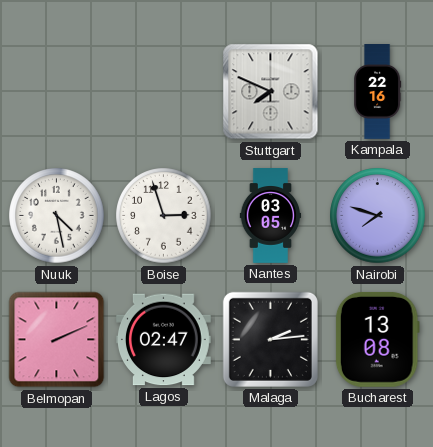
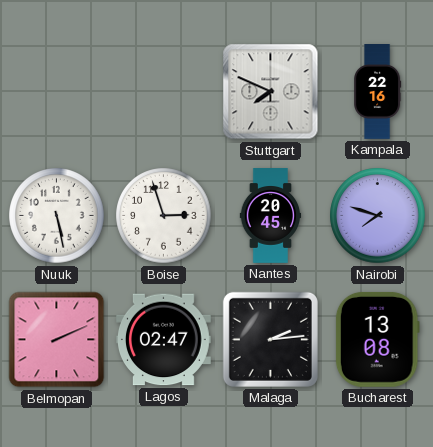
Nuuk: 4:28 -> 5:28
Nantes: 03:05 -> 20:45
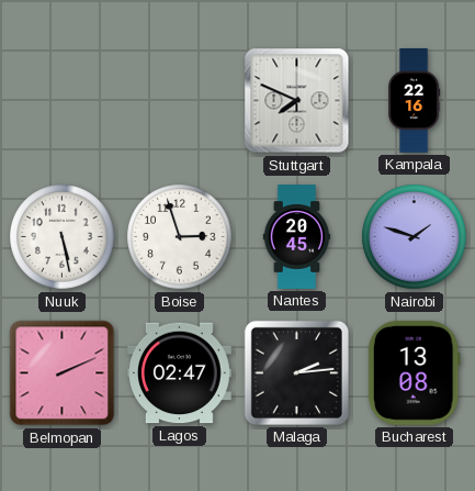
Nairobi: 7:48 -> 1:48
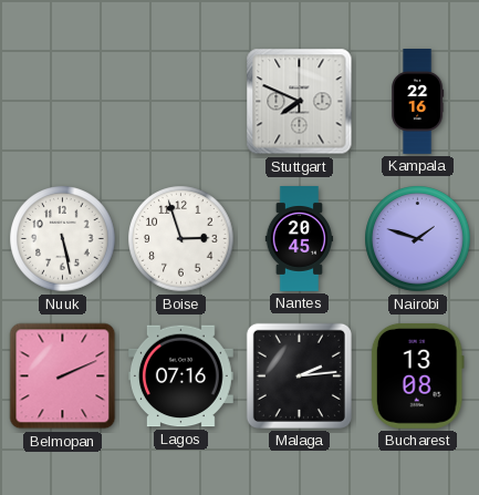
Lagos: 02:47 -> 07:16
